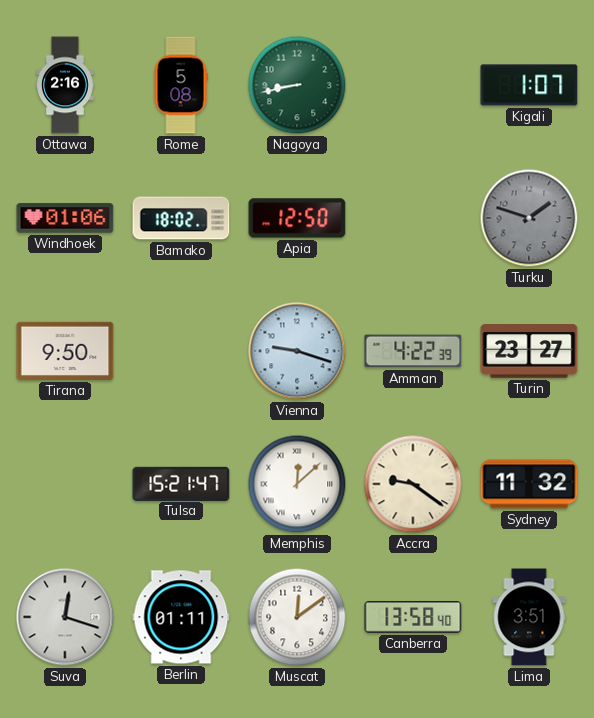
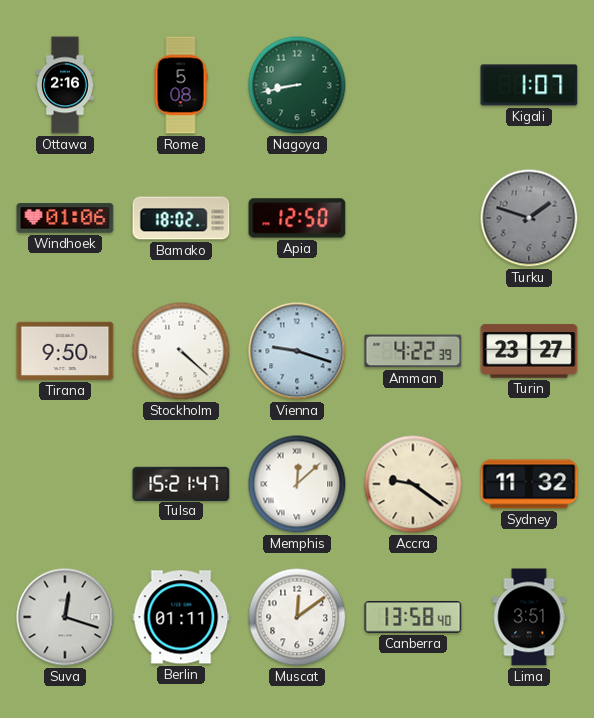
Stockholm: none -> 4:22
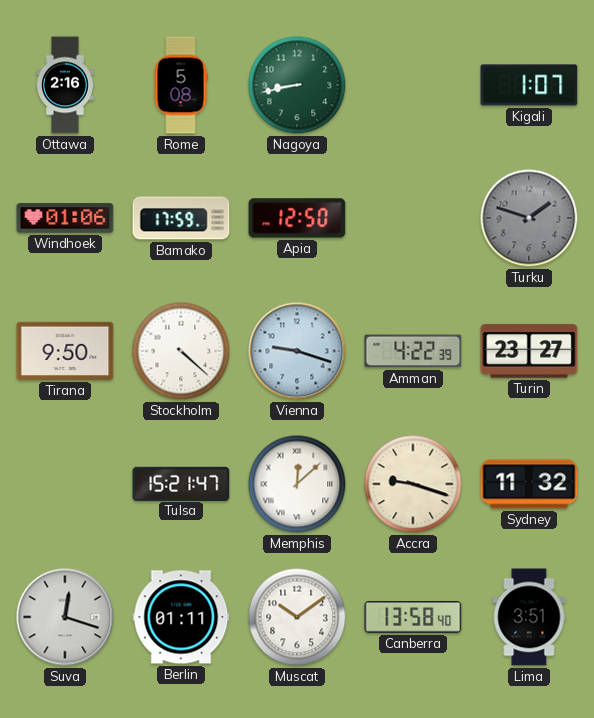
Bamako: 18:02 -> 17:59
Accra: 9:21 -> 9:18
Muscat: 12:09 -> 10:09
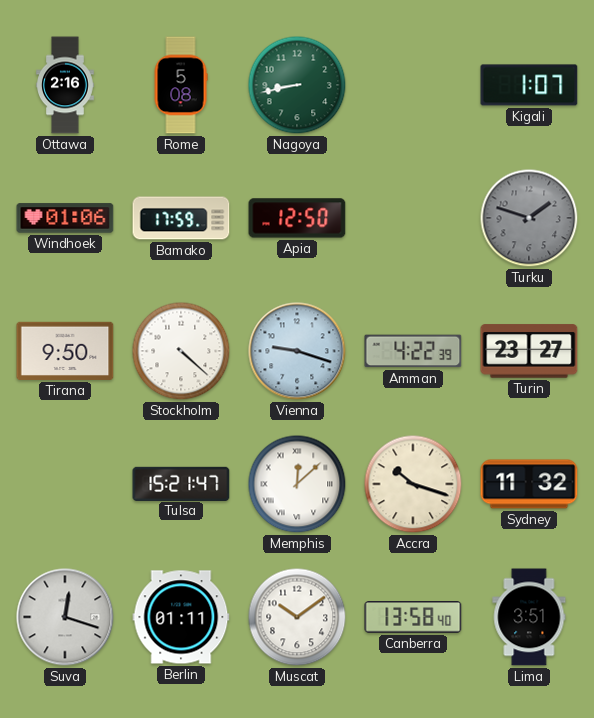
Accra: 9:18 -> 10:18
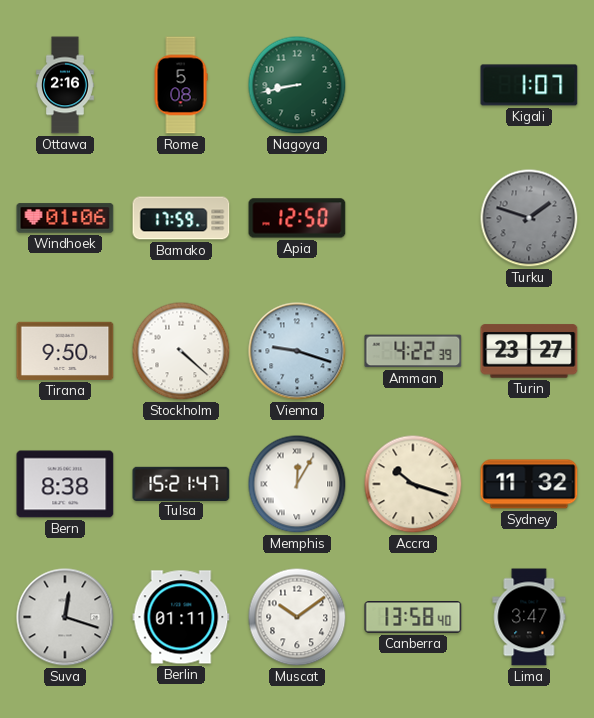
Bern: none -> 8:38
Memphis: 12:08 -> 12:05
Lima: 3:51 -> 3:47
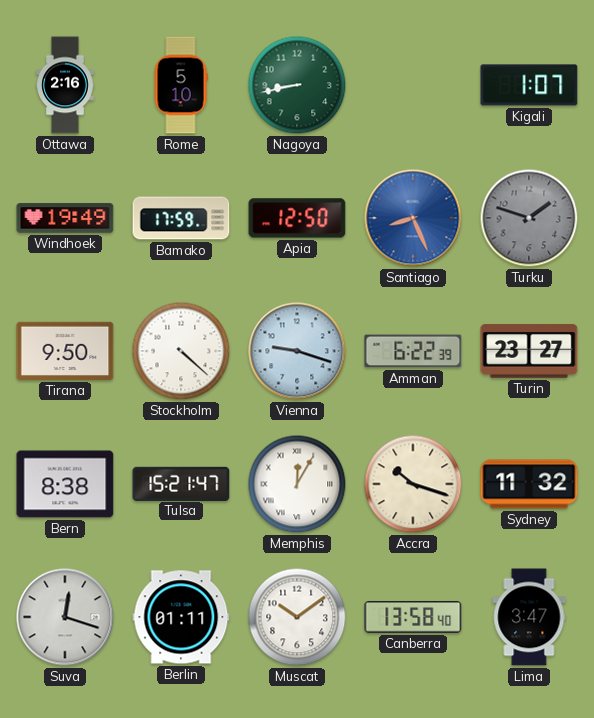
Rome: 5:08 -> 5:10
Windhoek: 01:06 -> 19:49
Santiago: none -> 8:26
Amman: 4:22 -> 6:22
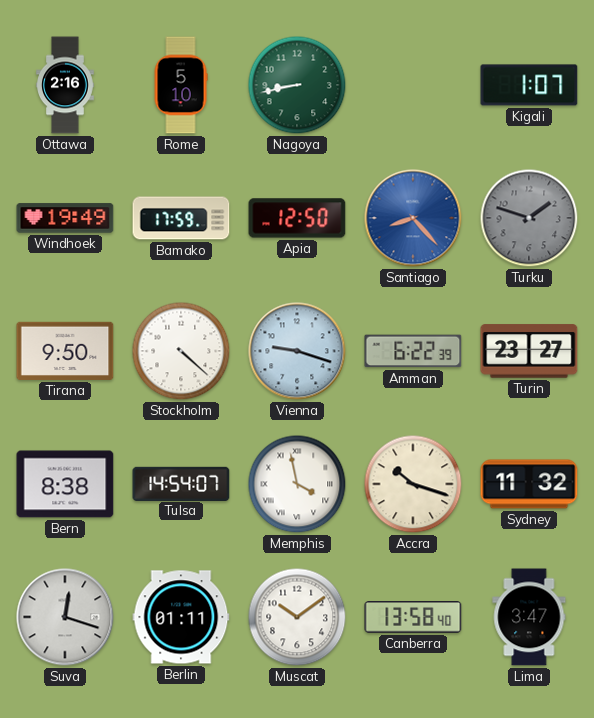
Santiago: 8:26 -> 8:23
Tulsa: 15:21 -> 14:54
Memphis: 12:05 -> 3:58
